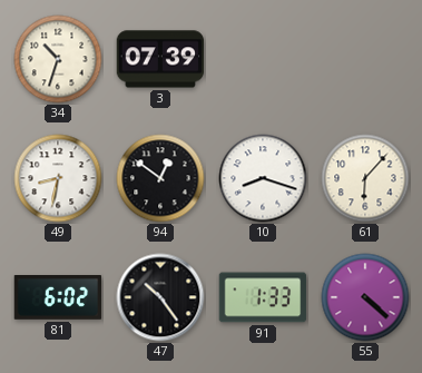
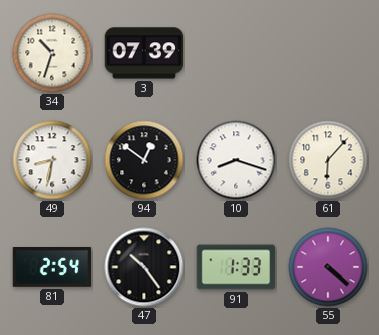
81: 6:02 -> 2:54
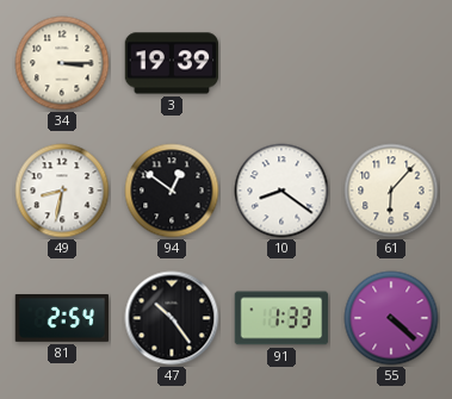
34: 10:33 -> 3:15
3: 07:39 -> 19:39
10: 8:18 -> 8:21
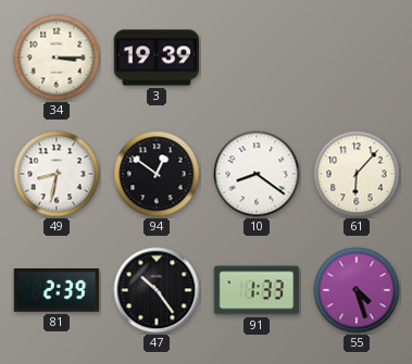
81: 2:54 -> 2:39
55: 4:22 -> 4:27
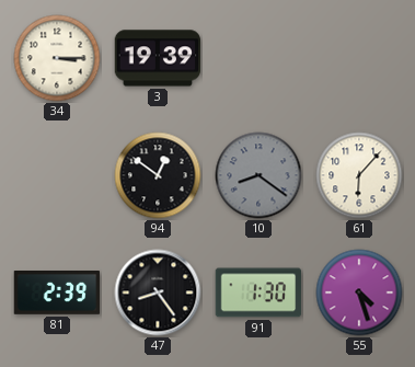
49: 8:32 -> none
10 dial: white -> grey
47: 10:24 -> 8:24
91: 1:33 -> 1:30
